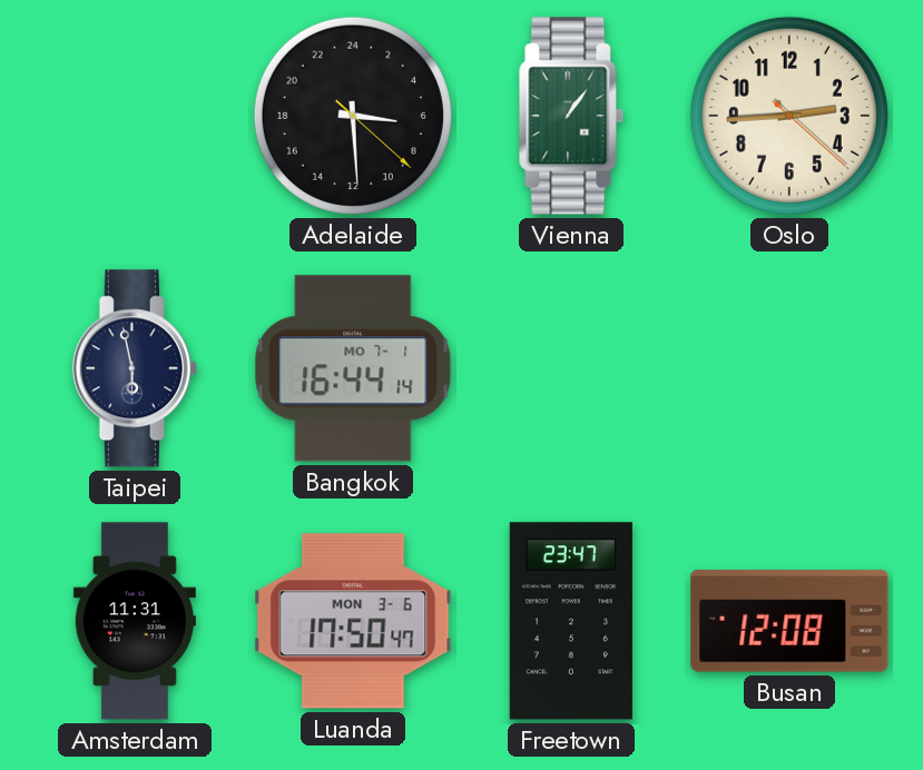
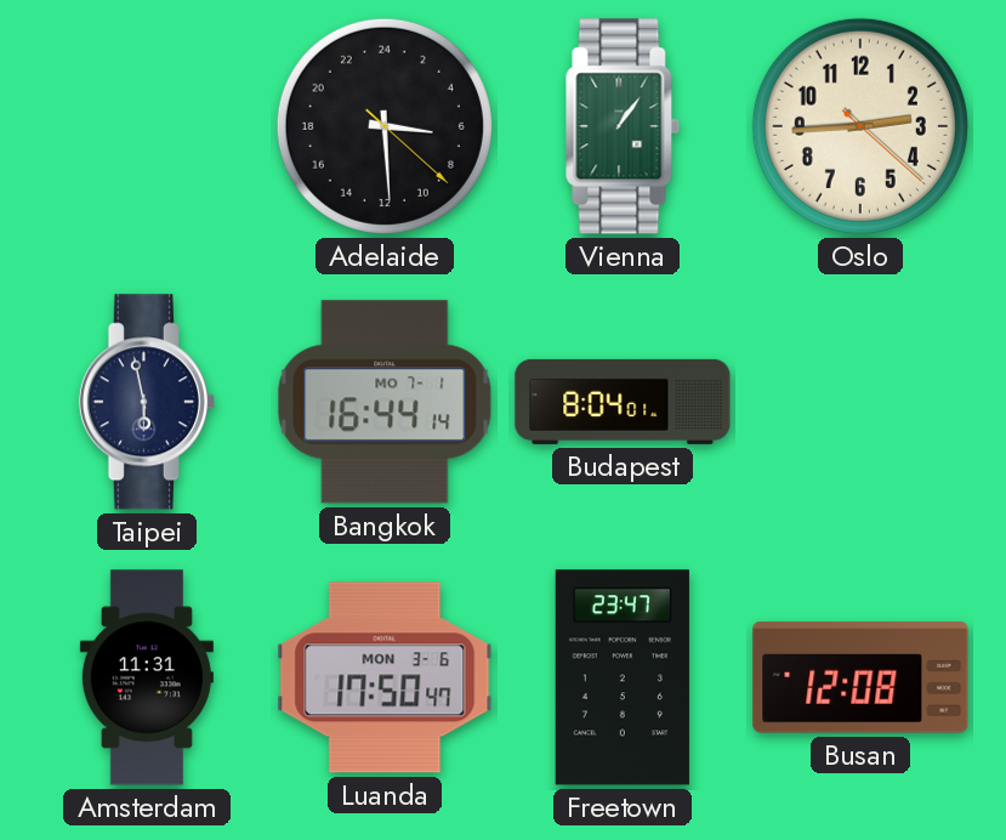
Budapest: none -> 8:04
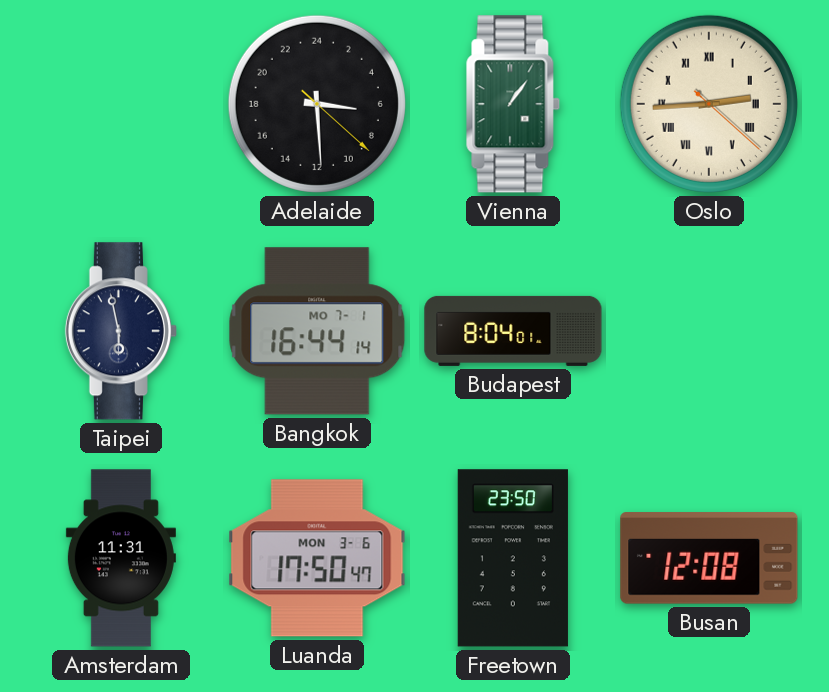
Oslo numerals: Arabic -> Roman
Freetown: 23:47 -> 23:50
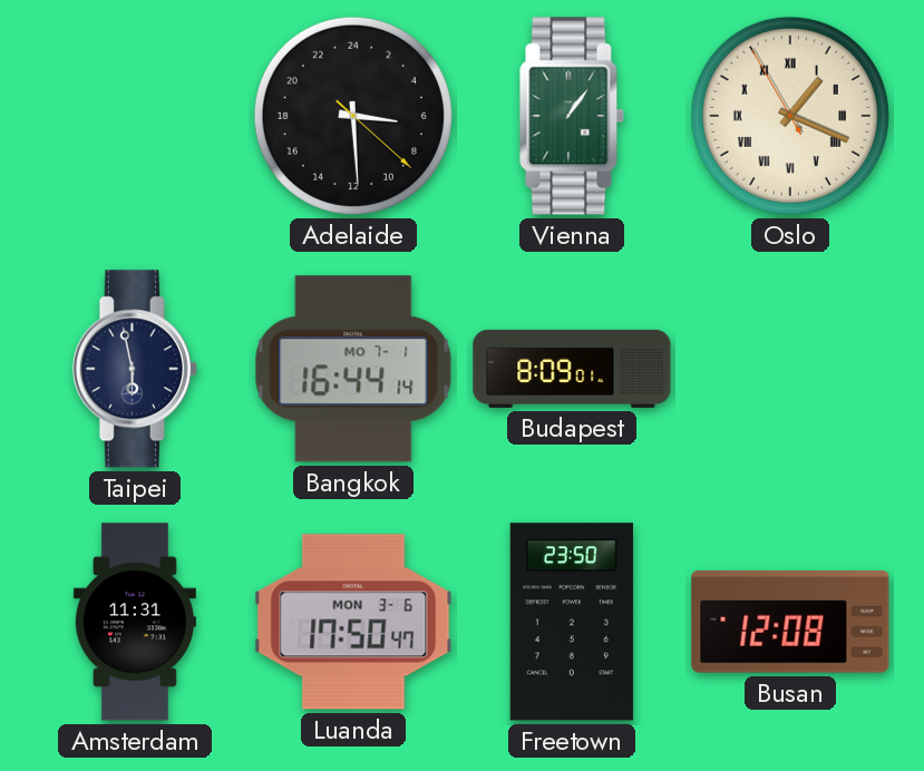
Oslo: 2:44 -> 1:18
Budapest: 8:04 -> 8:09
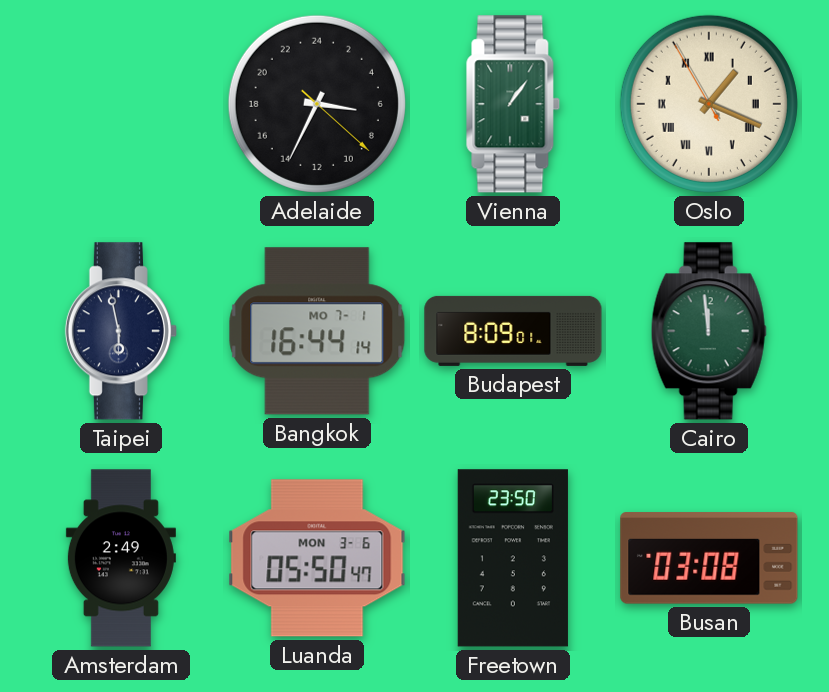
Adelaide: 6:29 -> 6:34
Cairo: none -> 11:59
Amsterdam: 11:31 -> 2:49
Luanda: 17:50 -> 05:50
Busan: 12:08 -> 03:08
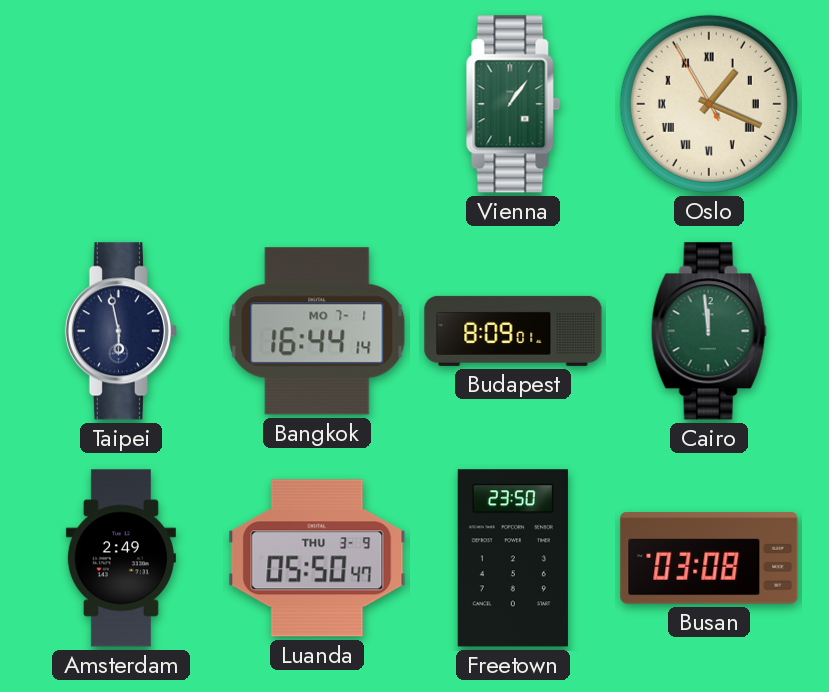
Adelaide: 6:34 -> none
Luanda date: MON 3-6 -> THU 3-9
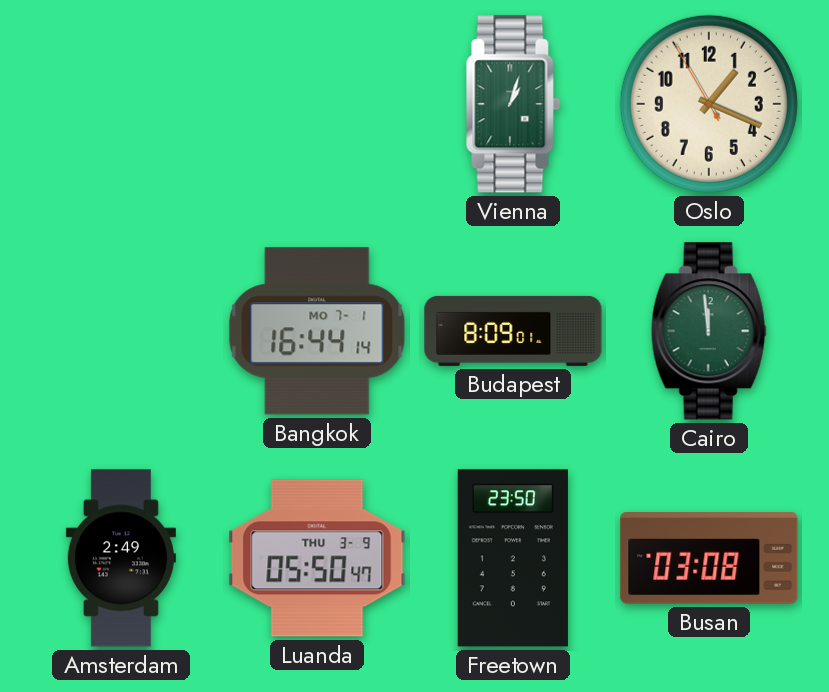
Vienna: 1:06 -> 1:03
Oslo numerals: Roman -> Arabic
Taipei: 5:58 -> none
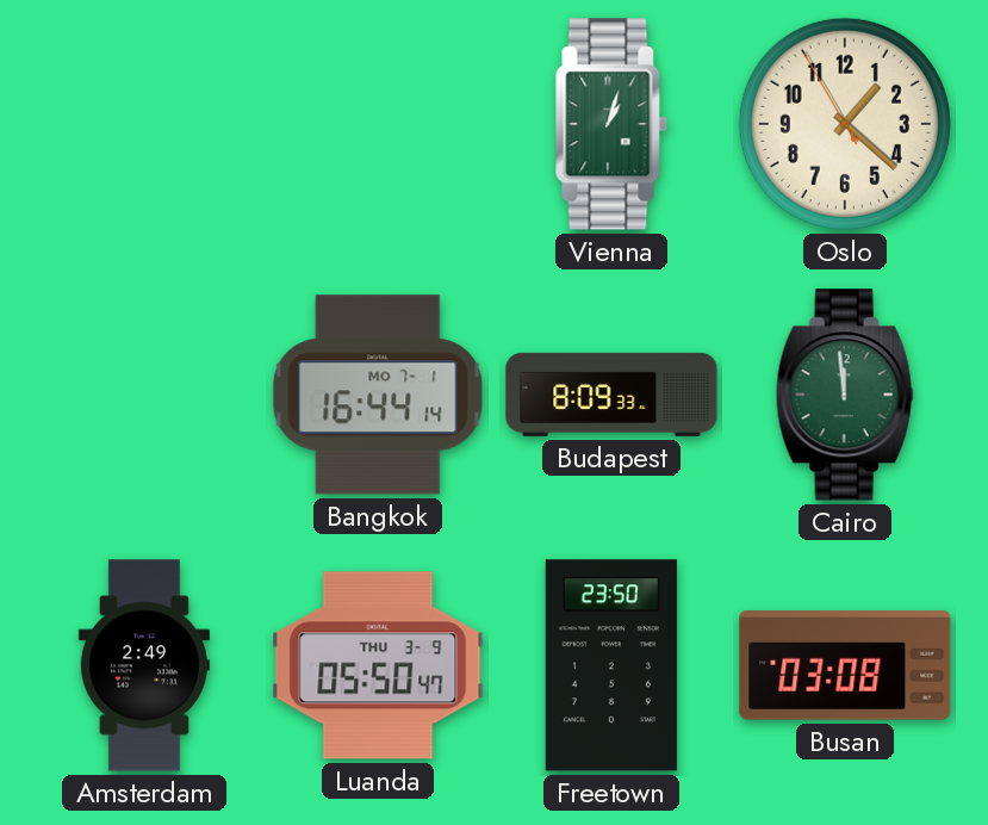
Oslo: 1:18 -> 1:21
Budapest: 8:09:01 -> 8:09:33
